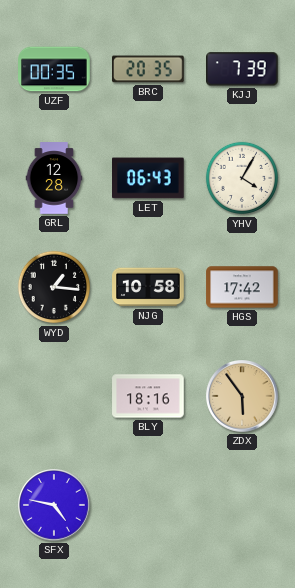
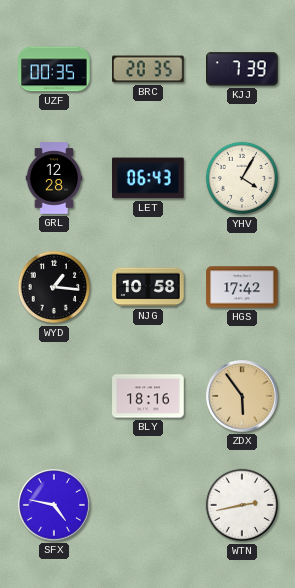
WTN: none -> 2:43
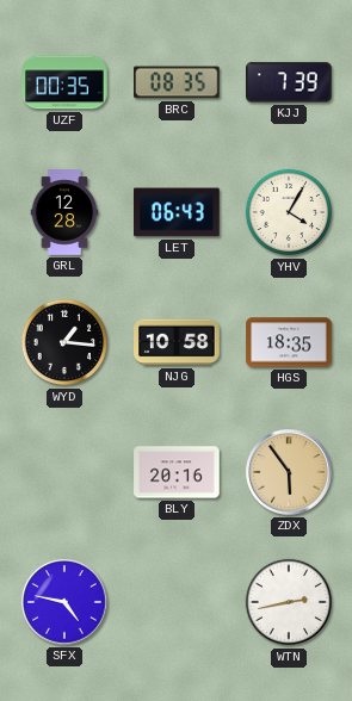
BRC: 20:35 -> 08:35
HGS: 17:42 -> 18:35
BLY: 18:16 -> 20:16
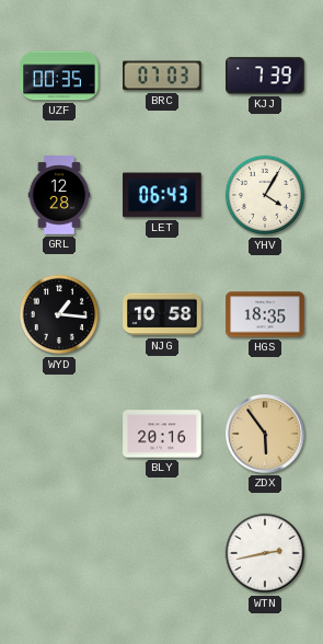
BRC: 08:35 -> 07:03
SFX: 4:47 -> none
